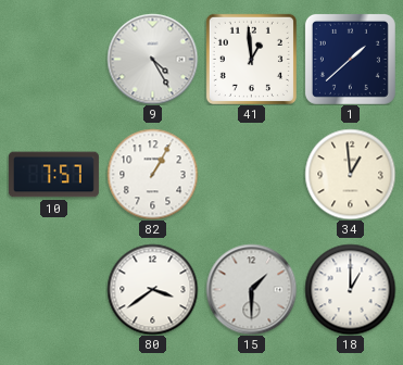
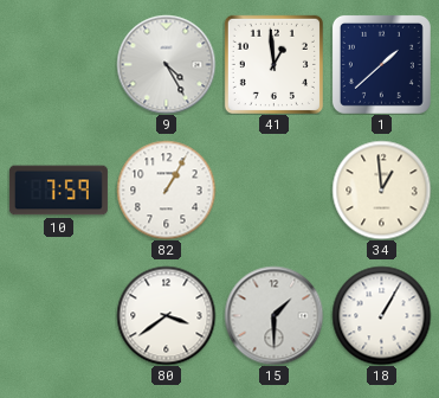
10: 7:57 -> 7:59
18: 1:00 -> 1:05
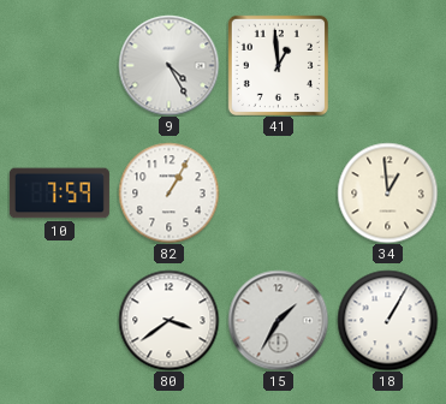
1: 1:38 -> none
15: 1:30 -> 1:35
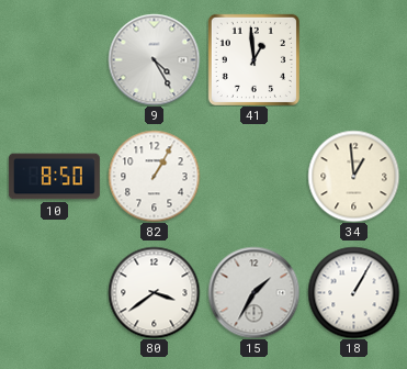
10: 7:59 -> 8:50
